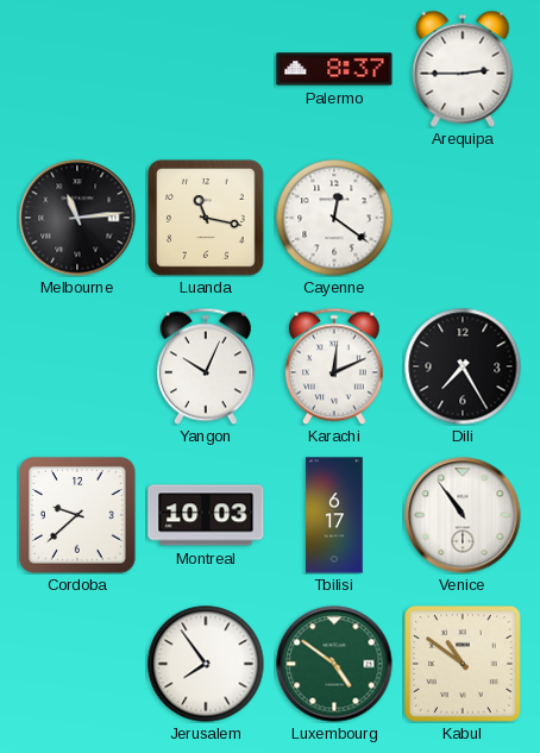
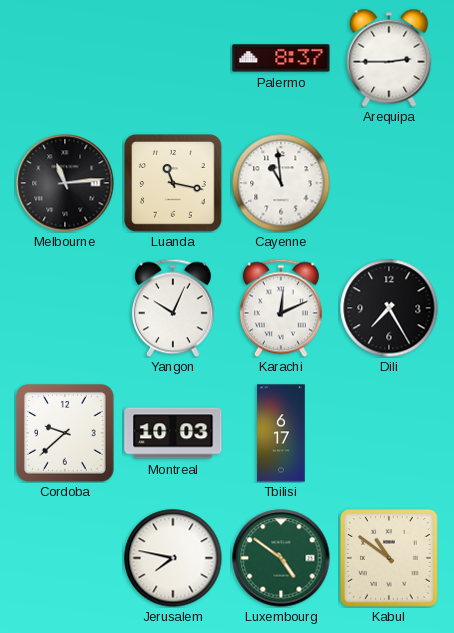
Cayenne: 12:21 -> 10:59
Venice: 10:54 -> none
Jerusalem: 7:54 -> 7:47
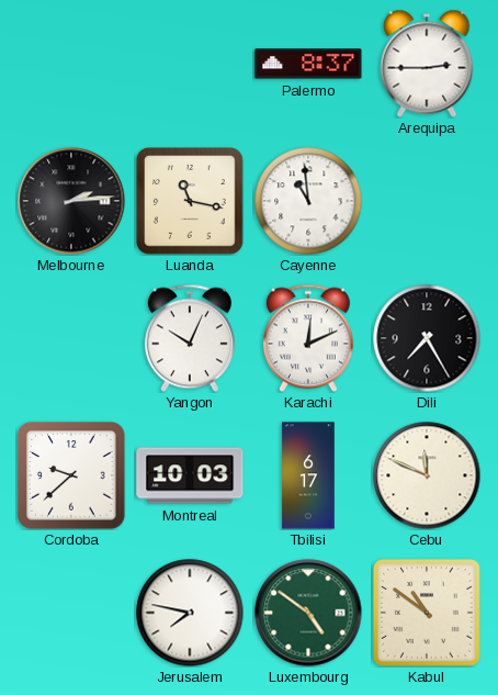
Melbourne: 11:14 -> 2:14
Cebu: none -> 11:49
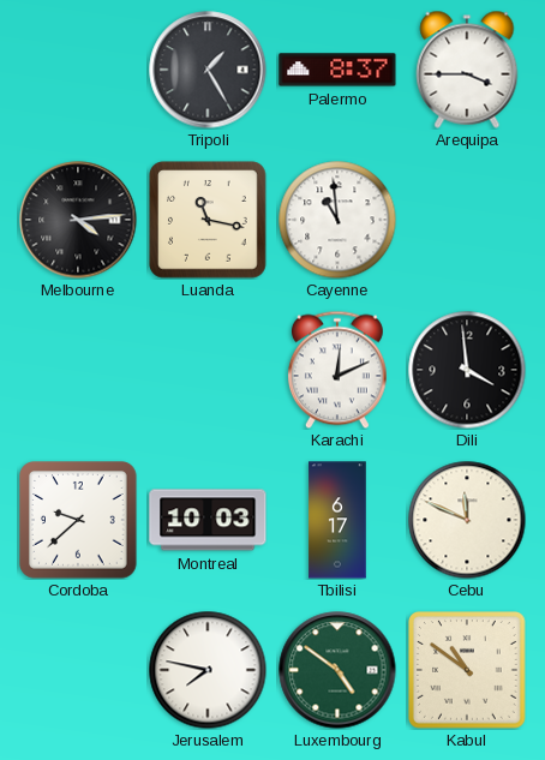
Tripoli: none -> 1:25
Arequipa: 2:45 -> 3:45
Melbourne: 2:14 -> 4:14
Yangon: 10:04 -> none
Dili: 7:25 -> 3:59
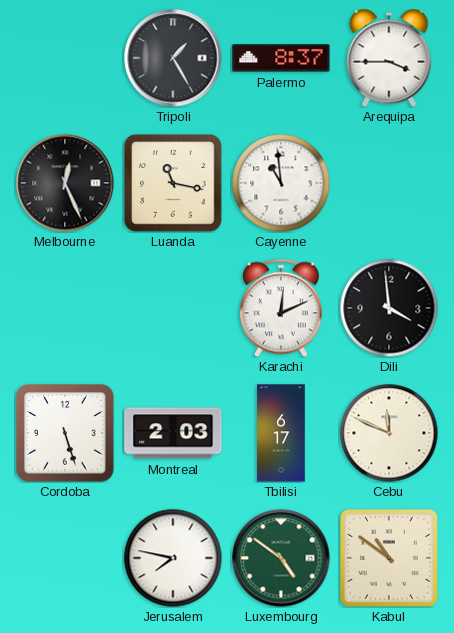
Melbourne: 4:14 -> 12:26
Cordoba: 9:38 -> 5:27
Montreal: 10:03 -> 2:03
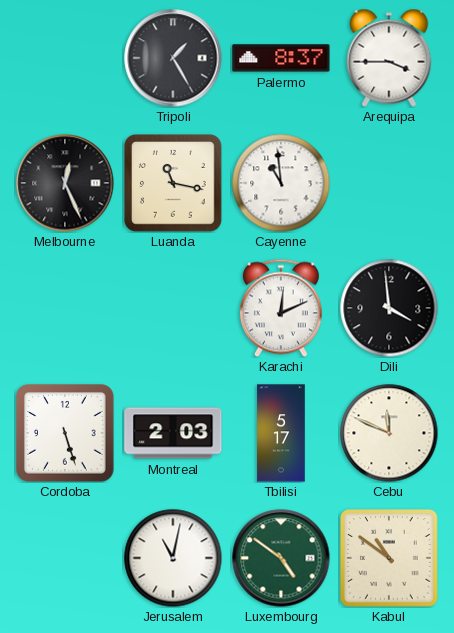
Tbilisi: 6:17 -> 5:17
Jerusalem: 7:47 -> 11:02
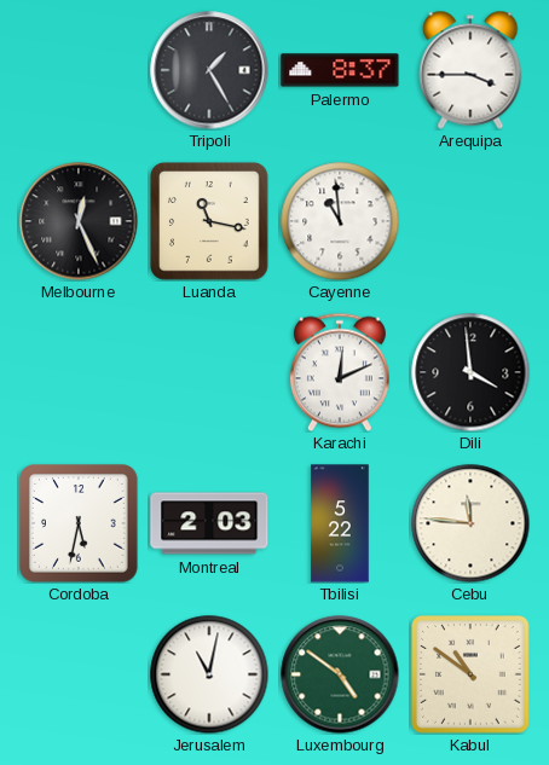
Cordoba: 5:27 -> 5:32
Tbilisi: 5:17 -> 5:22
Cebu: 11:49 -> 11:46
